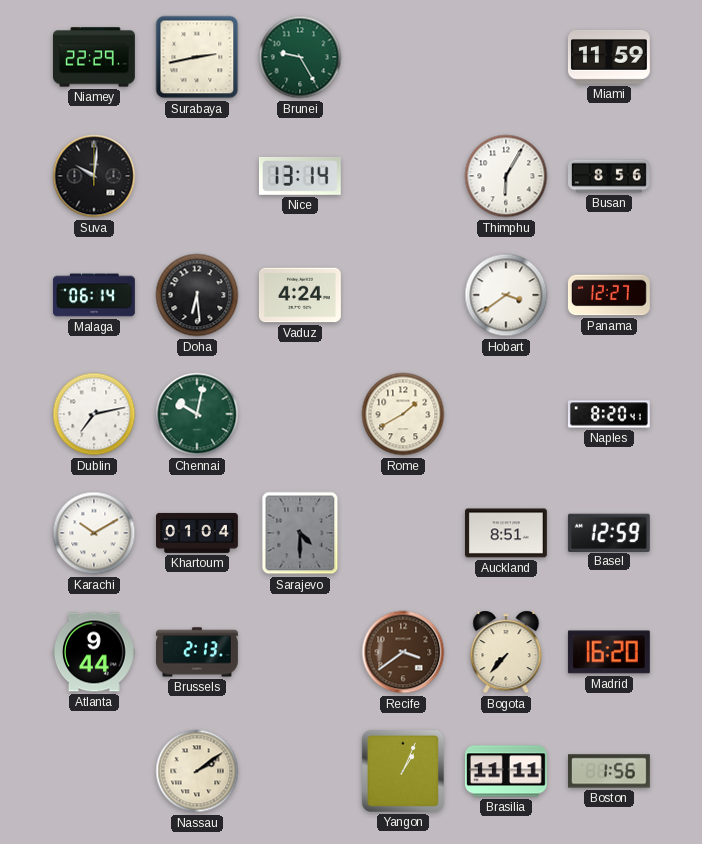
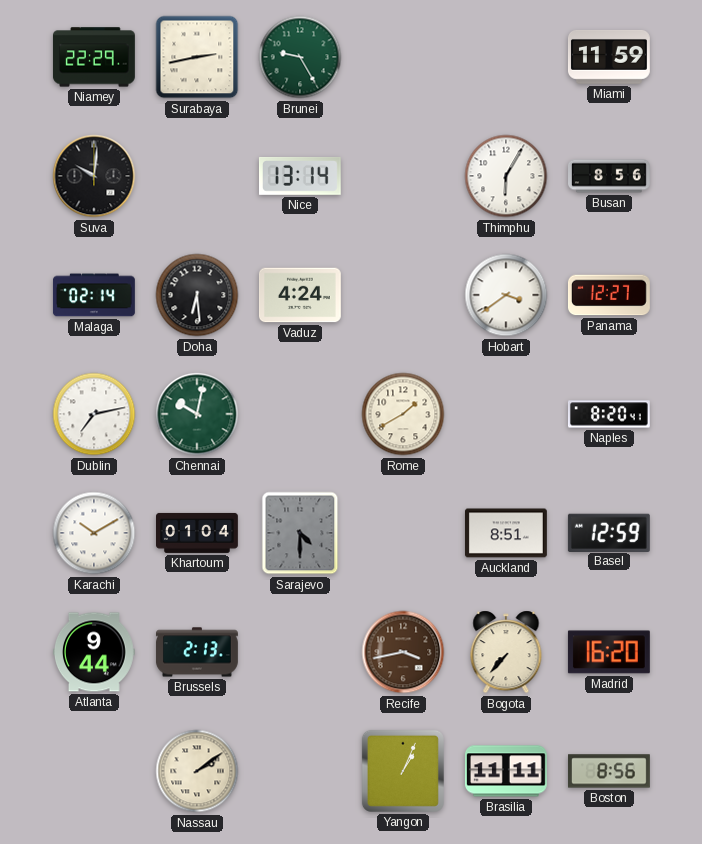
Malaga: 06:14 -> 02:14
Recife: 3:39 -> 3:43
Boston: 1:56 -> 8:56
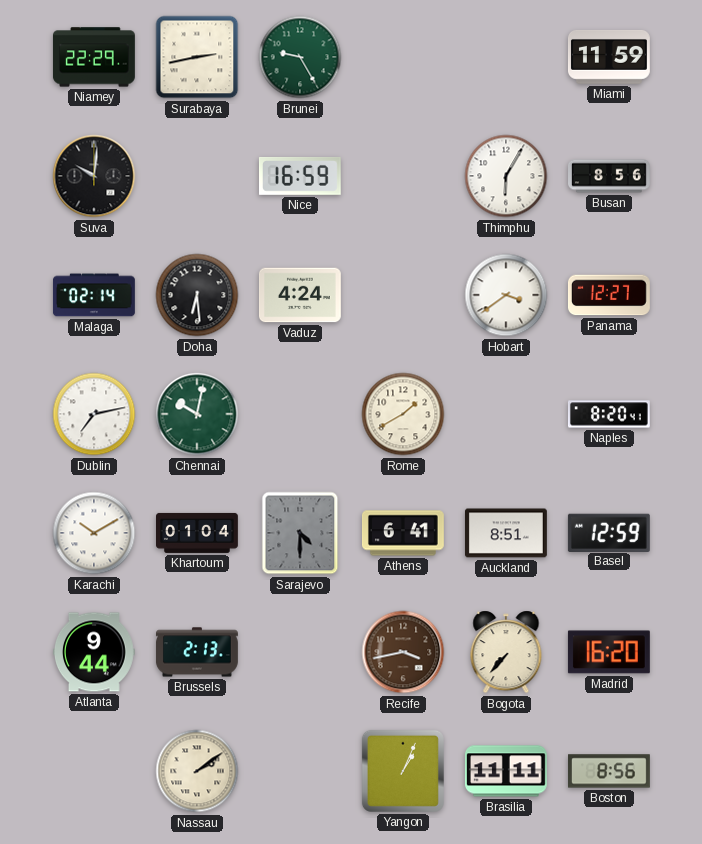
Nice: 13:14 -> 16:59
Athens: none -> 6:41
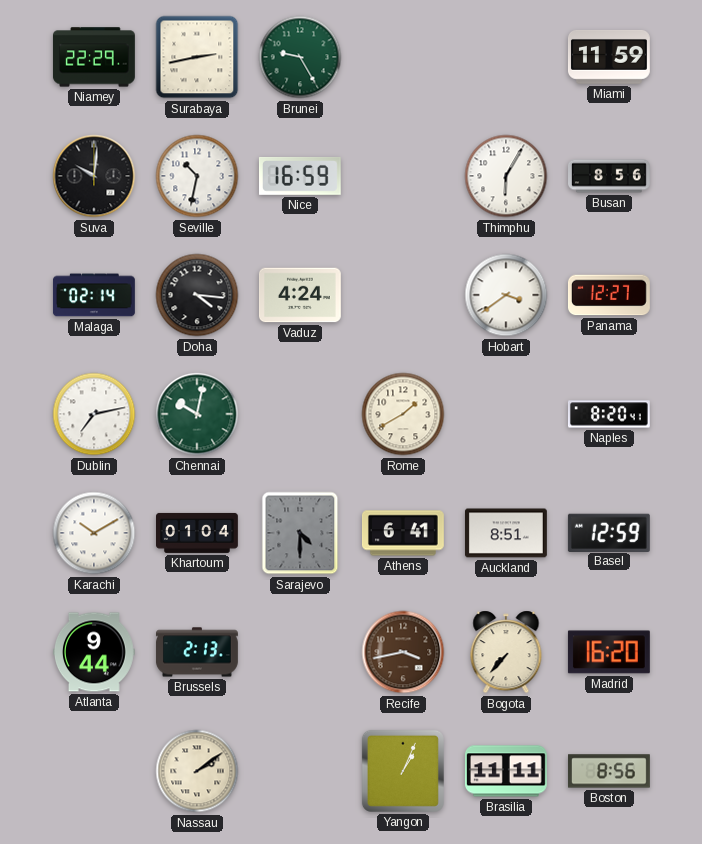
Seville: none -> 10:32
Doha: 6:29 -> 4:16
